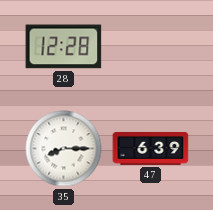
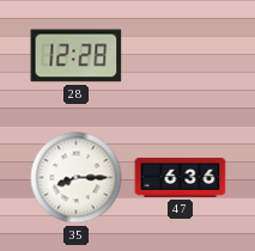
47: 6:39 -> 6:36
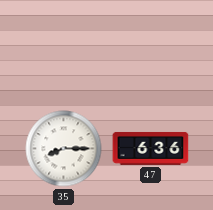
28: 12:28 -> none
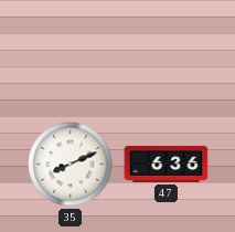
35: 8:15 -> 8:11
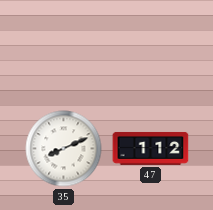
47: 6:36 -> 1:12
